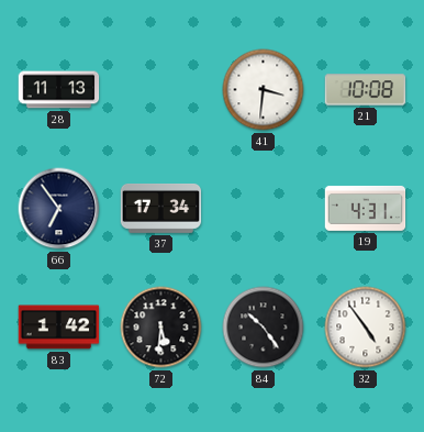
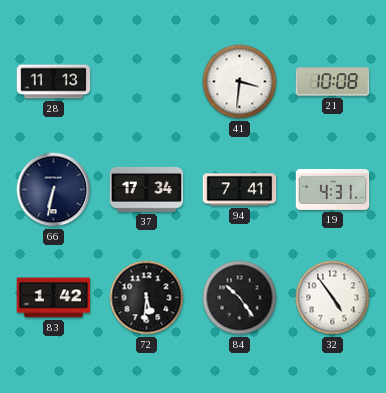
66: 6:54 -> 6:32
94: none -> 7:41
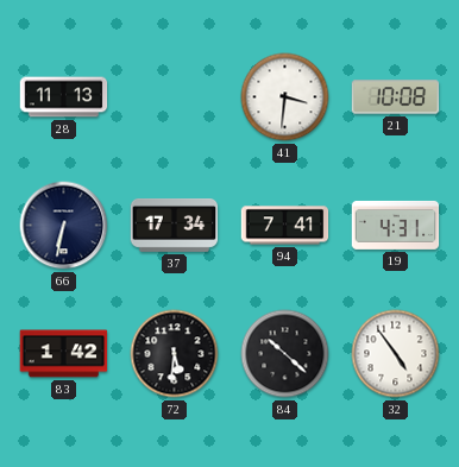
84: 10:24 -> 10:22
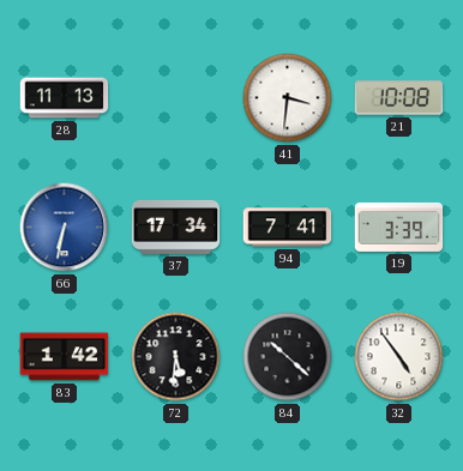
66 dial: navy -> blue
19: 4:31 -> 3:39
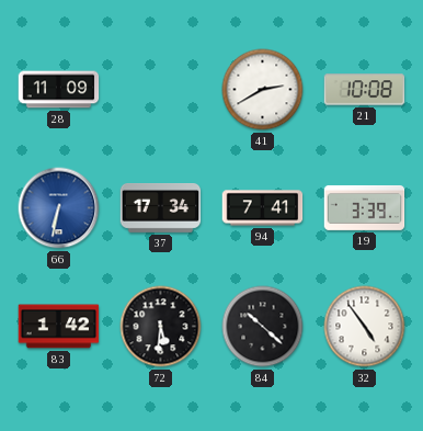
28: 11:13 -> 11:09
41: 3:31 -> 2:40
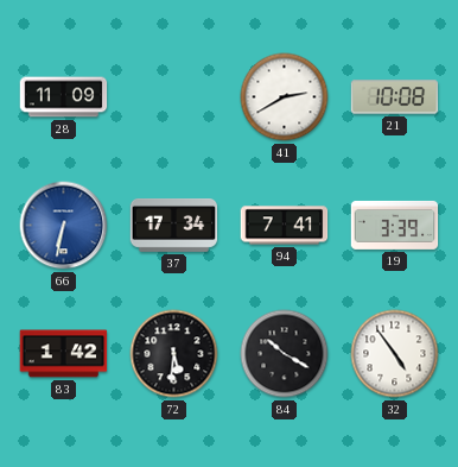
84: 10:22 -> 10:20
